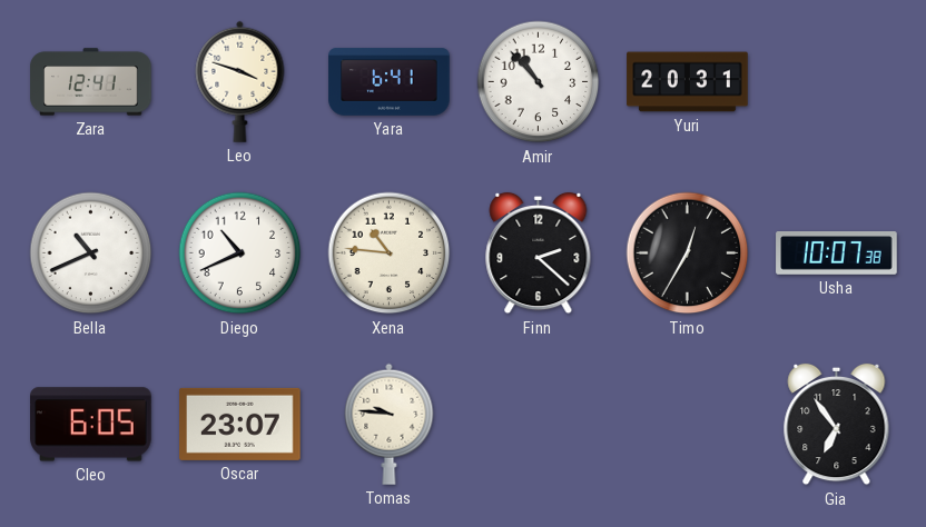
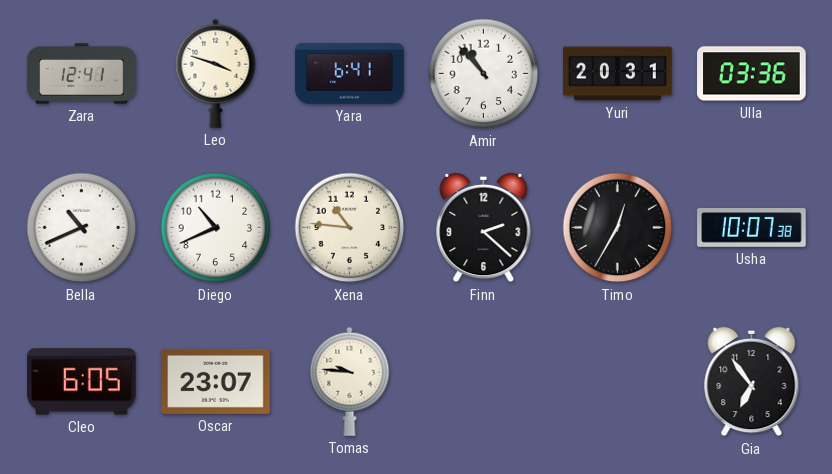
Ulla: none -> 03:36
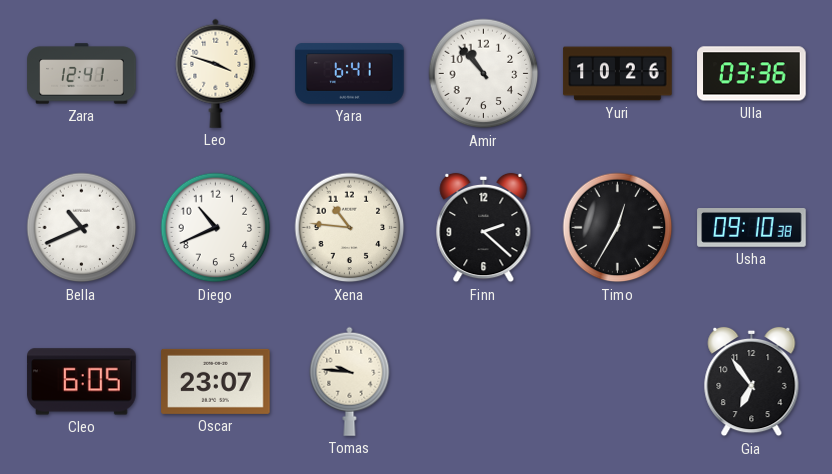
Yuri: 20:31 -> 10:26
Usha: 10:07 -> 09:10
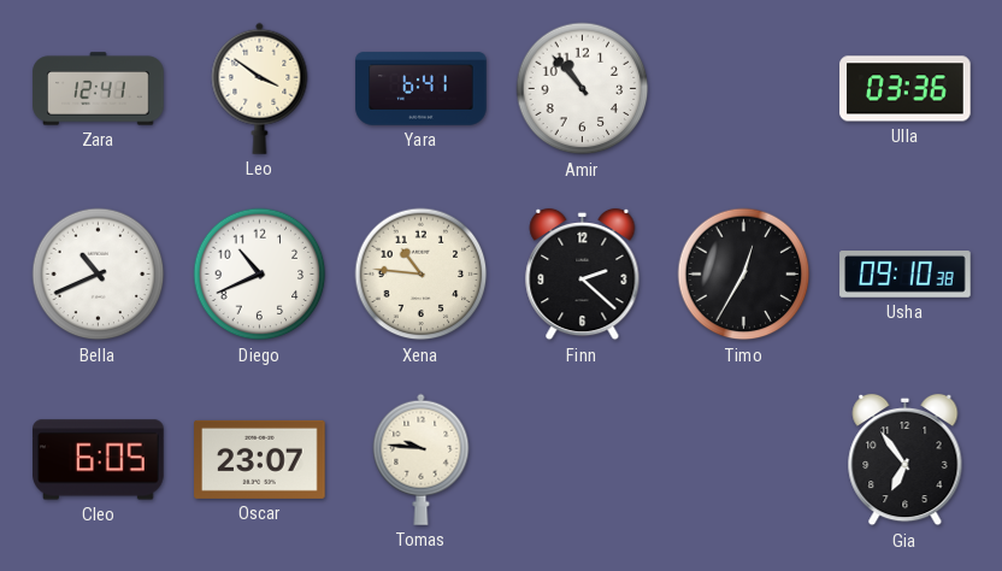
Leo: 3:48 -> 3:51
Yuri: 10:26 -> none
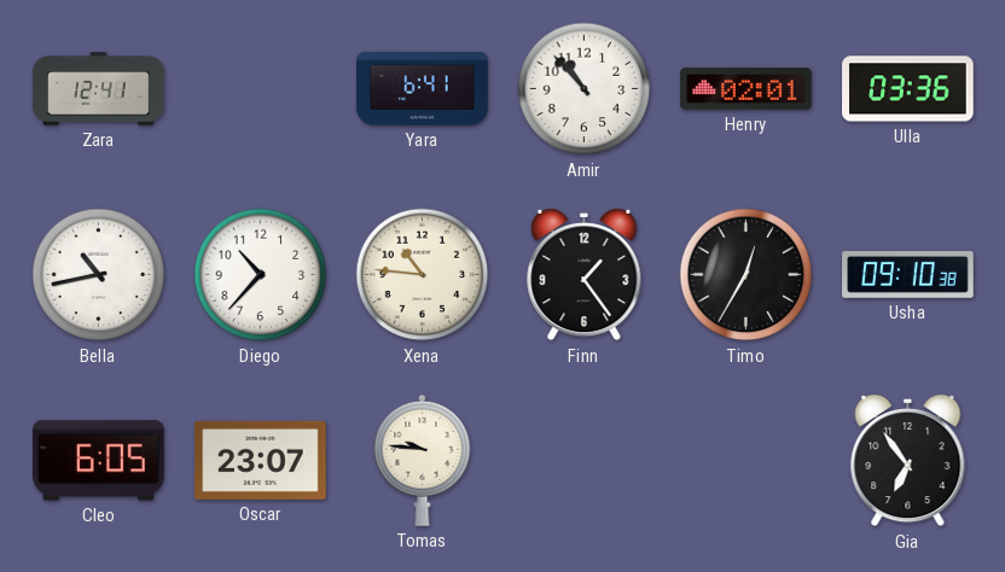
Leo: 3:51 -> none
Henry: none -> 02:01
Bella: 10:41 -> 10:43
Diego: 10:41 -> 10:37
Finn: 2:22 -> 1:24
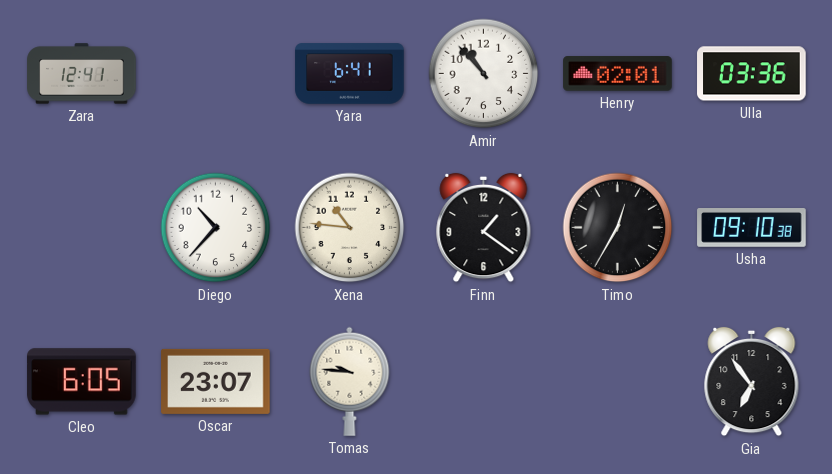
Bella: 10:43 -> none
Finn: 1:24 -> 1:21
